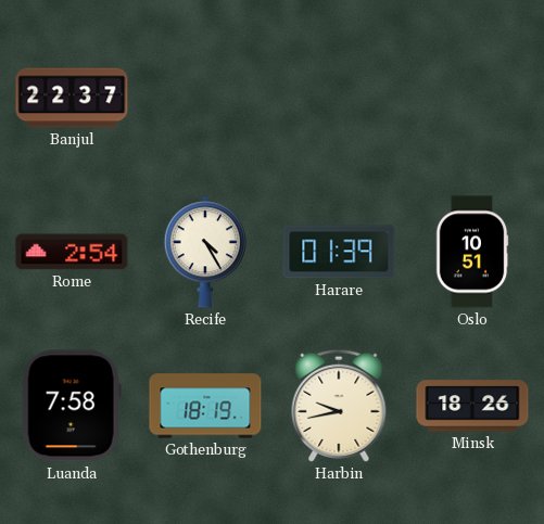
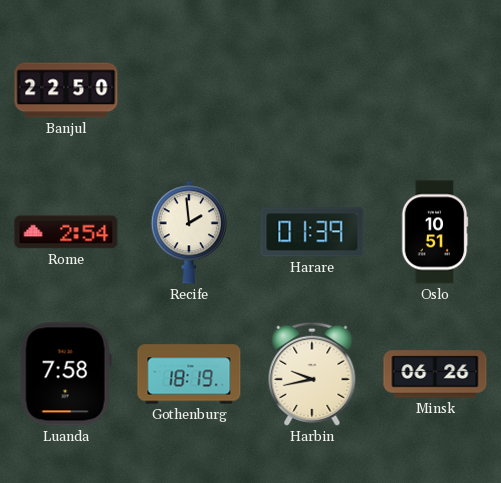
Banjul: 22:37 -> 22:50
Recife: 4:25 -> 1:59
Minsk: 18:26 -> 06:26
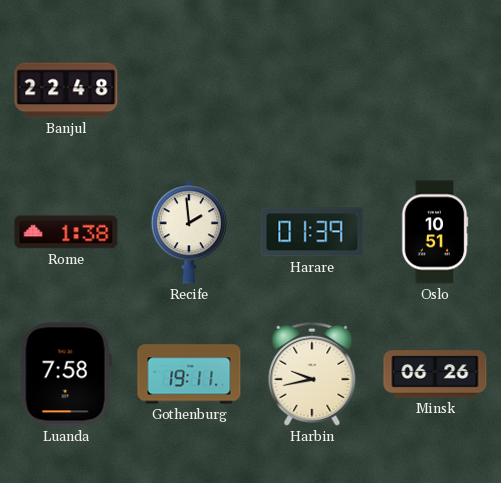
Banjul: 22:50 -> 22:48
Rome: 2:54 -> 1:38
Gothenburg: 18:19 -> 19:11
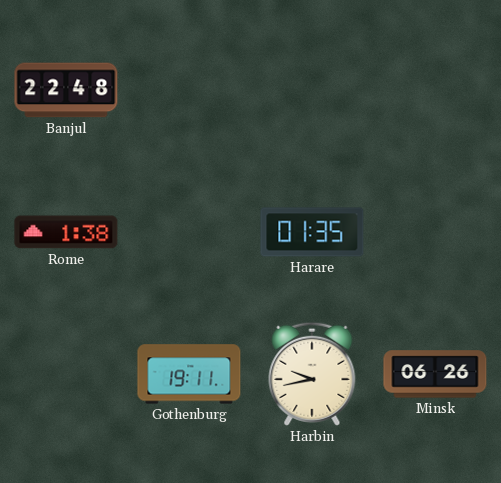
Recife: 1:59 -> none
Harare: 01:39 -> 01:35
Oslo: 10:51 -> none
Luanda: 7:58 -> none
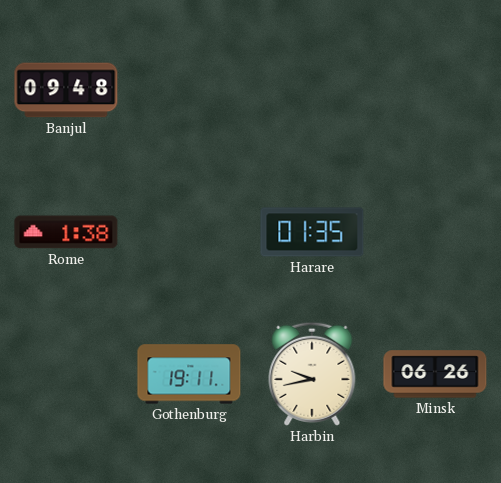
Banjul: 22:48 -> 09:48
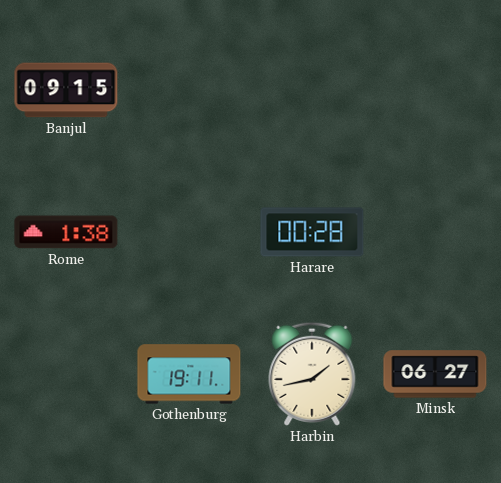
Banjul: 09:48 -> 09:15
Harare: 01:35 -> 00:28
Harbin: 9:43 -> 1:43
Minsk: 06:26 -> 06:27
